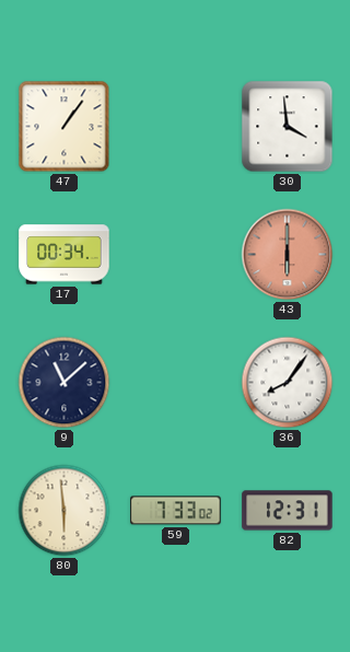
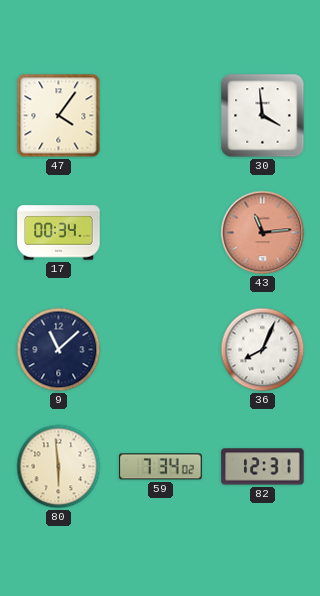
47: 1:06 -> 4:06
43: 6:00 -> 11:14
36: 8:06 -> 8:04
59: 7:33 -> 7:34
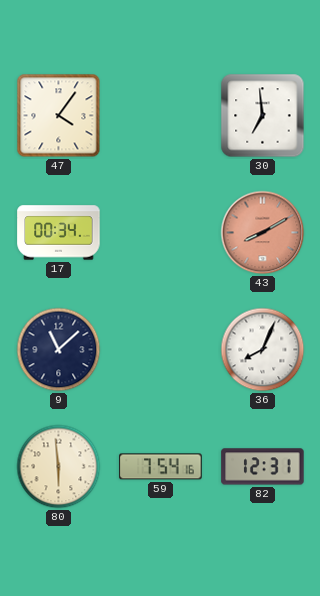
30: 3:59 -> 6:59
43: 11:14 -> 8:10
59: 7:34 -> 7:54
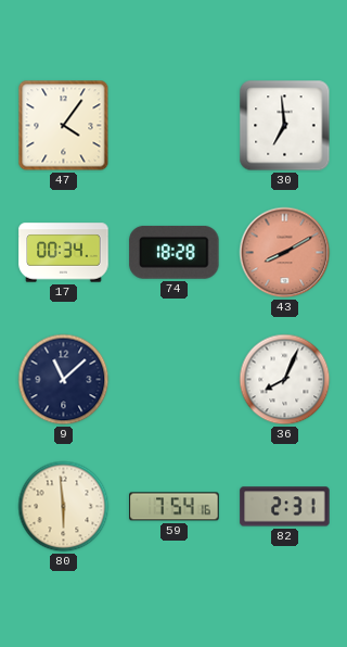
74: none -> 18:28
82: 12:31 -> 2:31
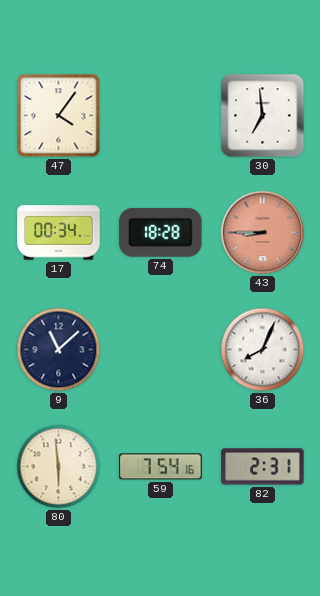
43: 8:10 -> 8:45
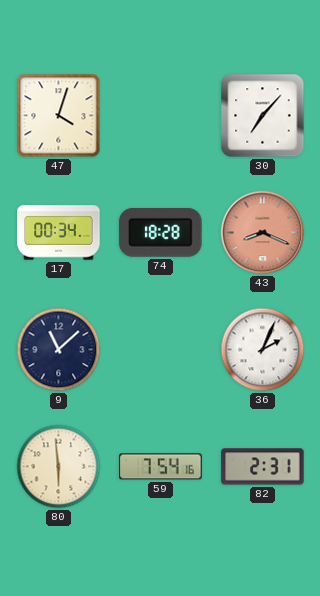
47: 4:06 -> 4:03
30: 6:59 -> 7:07
43: 8:45 -> 8:19
36: 8:04 -> 2:04
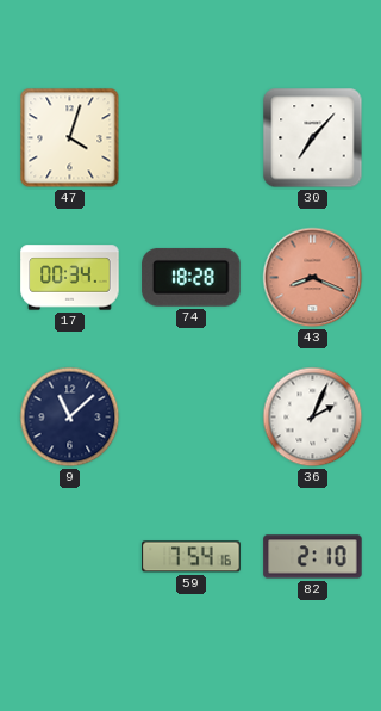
80: 5:59 -> none
82: 2:31 -> 2:10
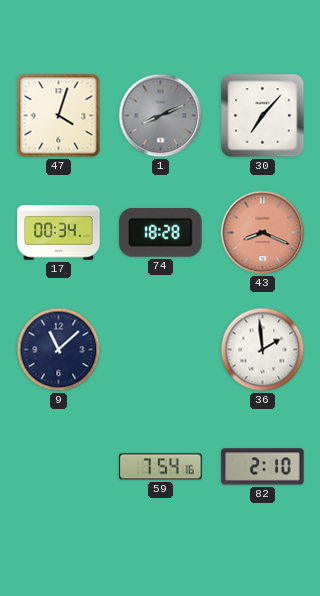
1: none -> 8:11
36: 2:04 -> 1:59
